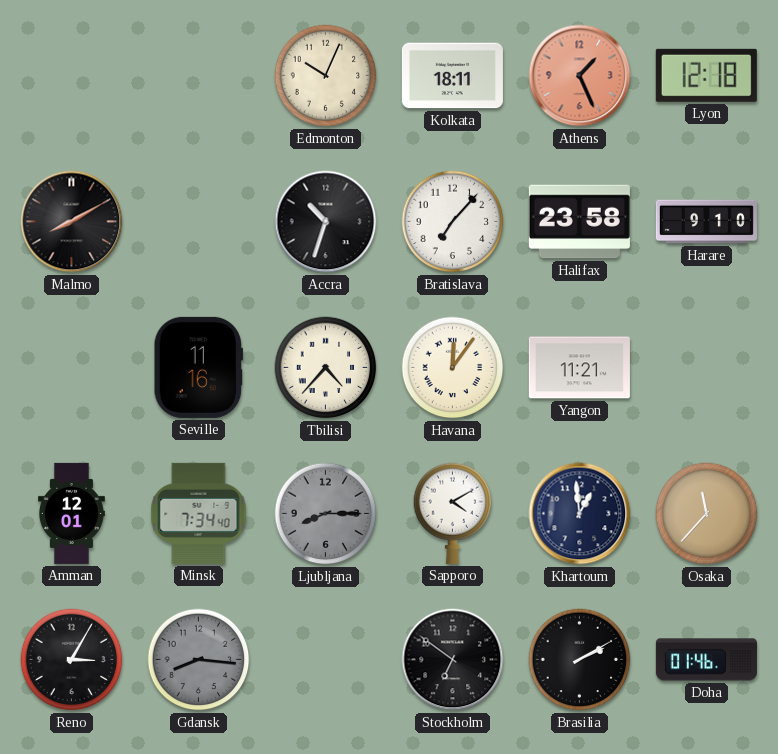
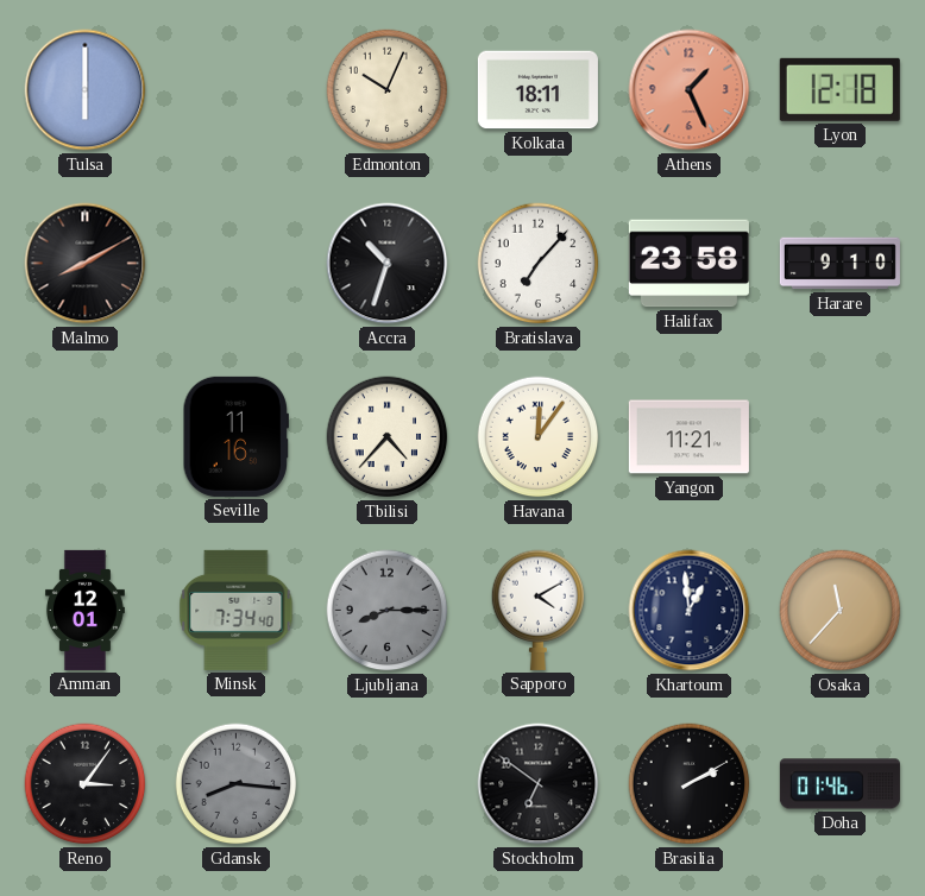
Tulsa: none -> 6:00
Reno: 3:05 -> 3:06
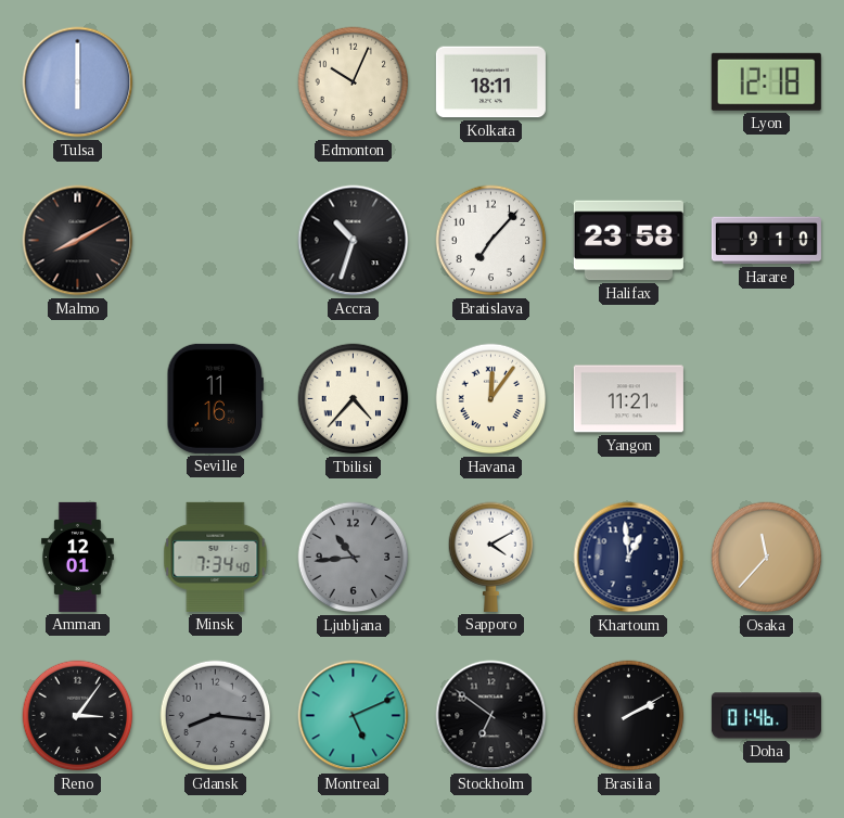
Athens: 1:26 -> none
Ljubljana: 8:15 -> 10:44
Montreal: none -> 5:11
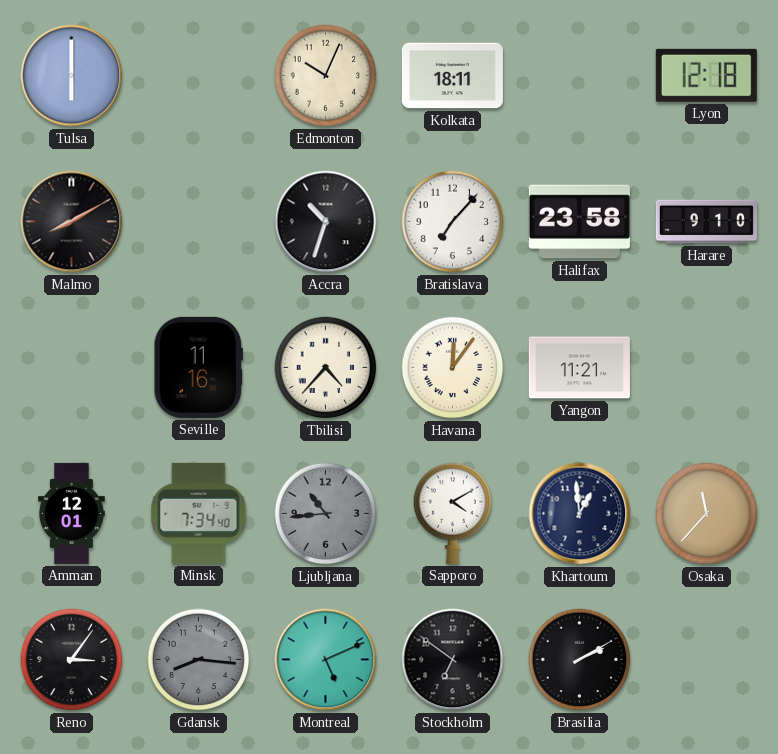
Doha: 01:46 -> none
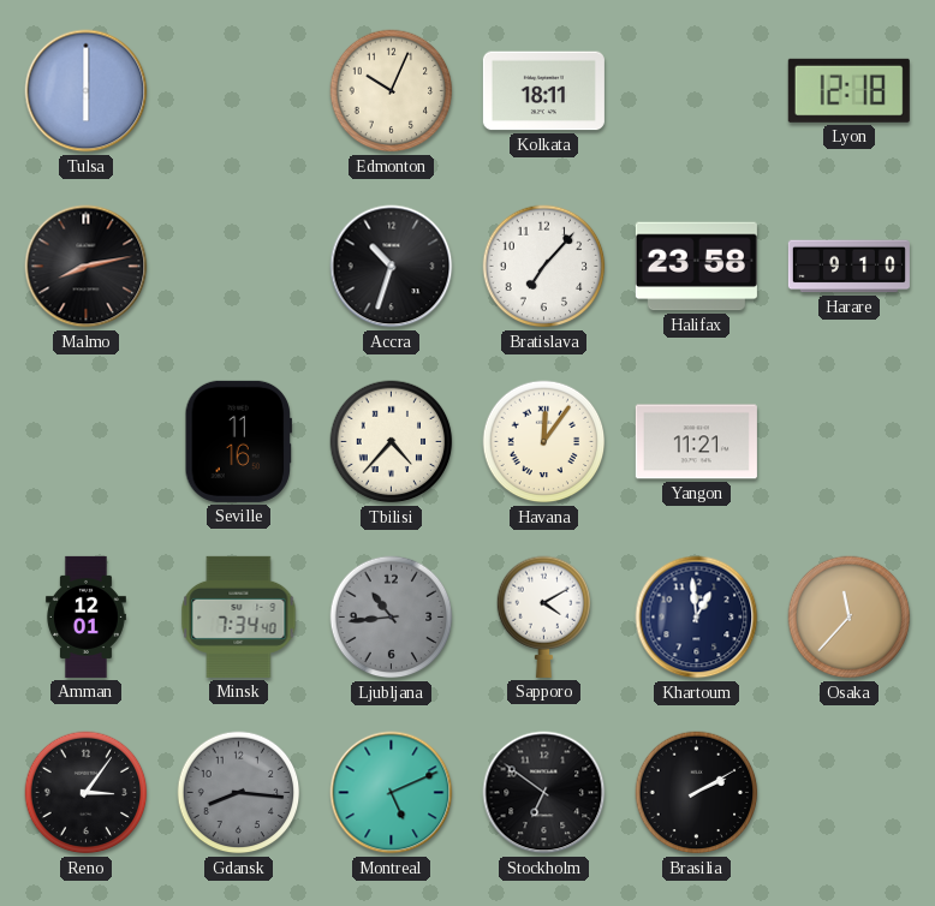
Malmo: 8:10 -> 8:13
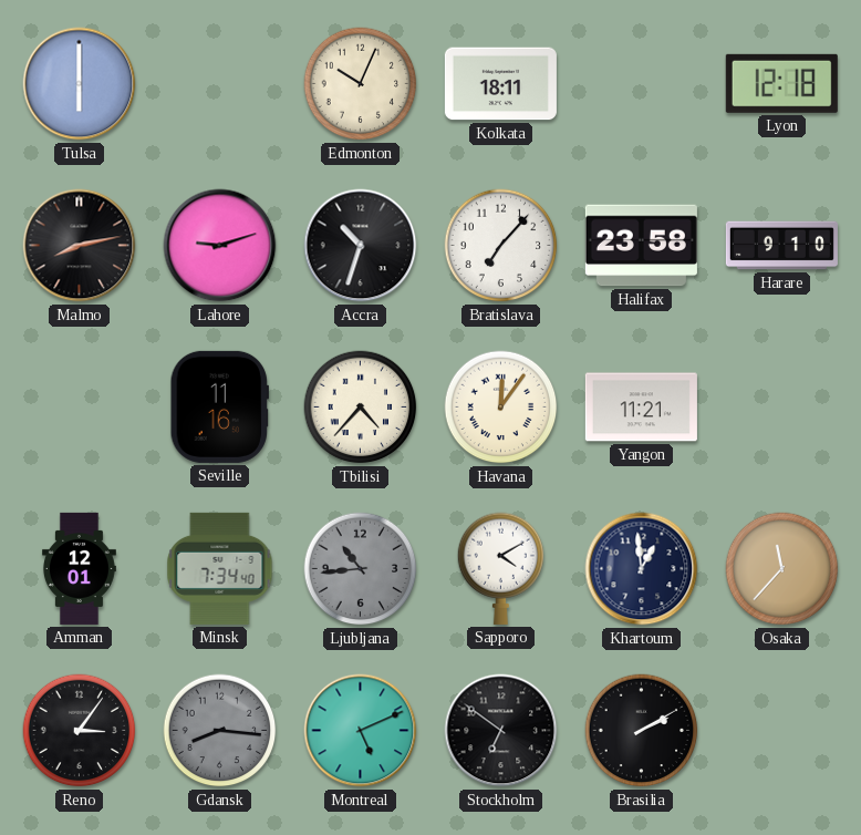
Lahore: none -> 9:12
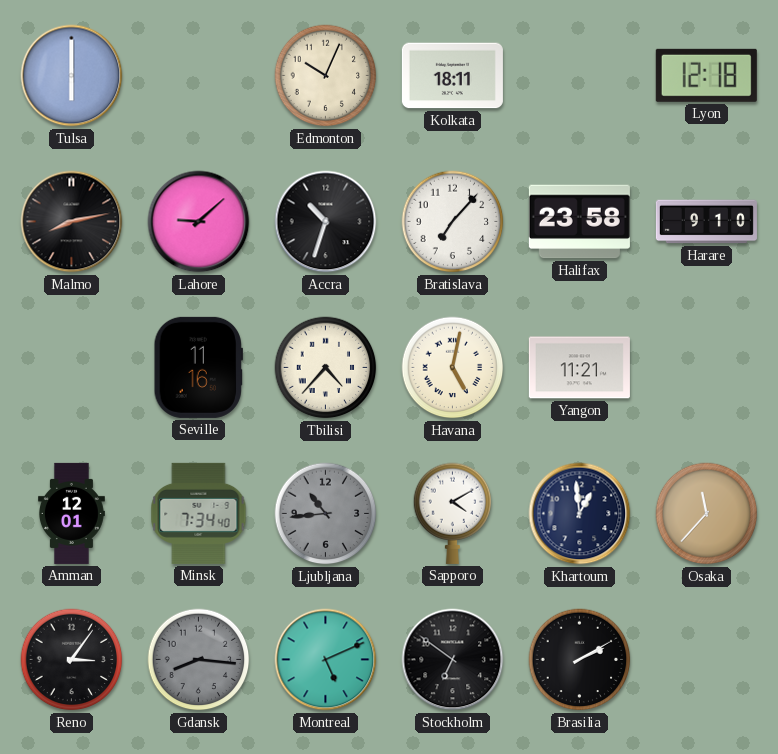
Lahore: 9:12 -> 9:08
Havana: 12:06 -> 5:02
